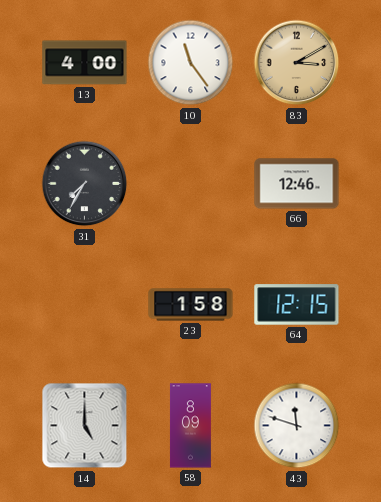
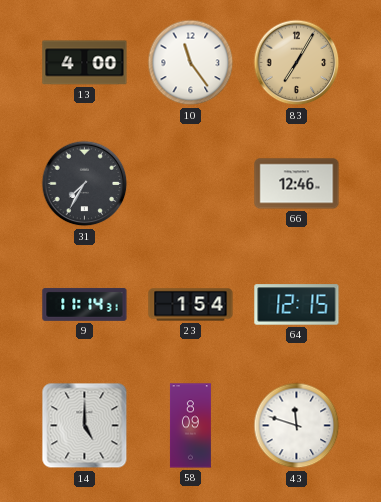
83: 3:10 -> 7:05
9: none -> 11:14
23: 1:58 -> 1:54
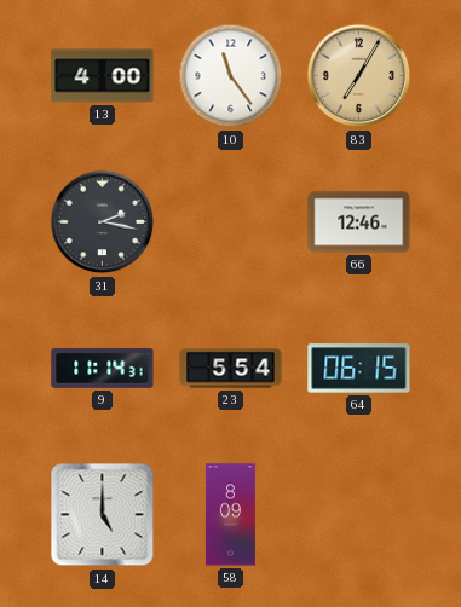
31: 7:35 -> 2:17
23: 1:54 -> 5:54
64: 12:15 -> 06:15
43: 11:48 -> none
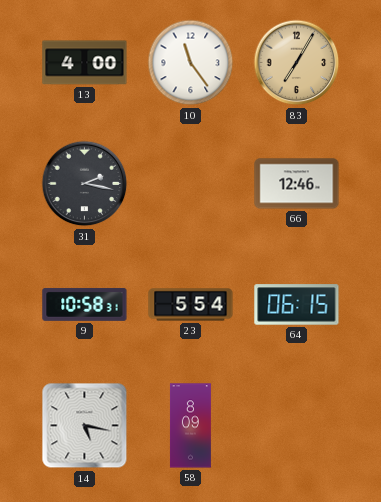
9: 11:14 -> 10:58
14: 5:00 -> 5:17
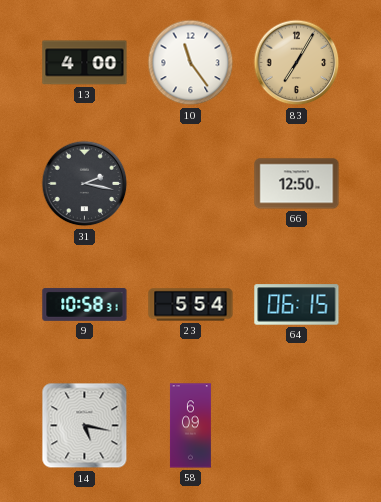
66: 12:46 -> 12:50
58: 8:09 -> 6:09
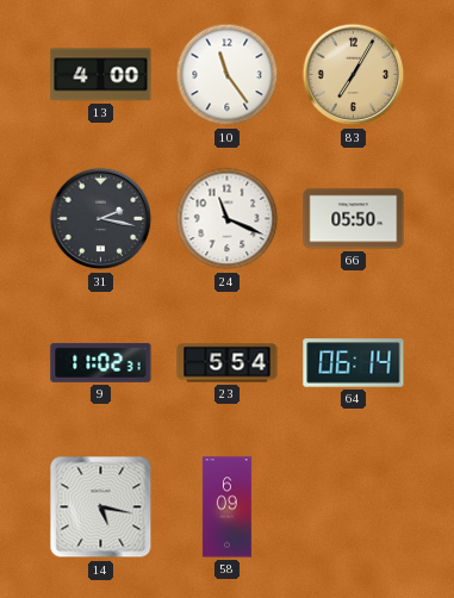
24: none -> 11:19
66: 12:50 -> 05:50
9: 10:58 -> 11:02
64: 06:15 -> 06:14
